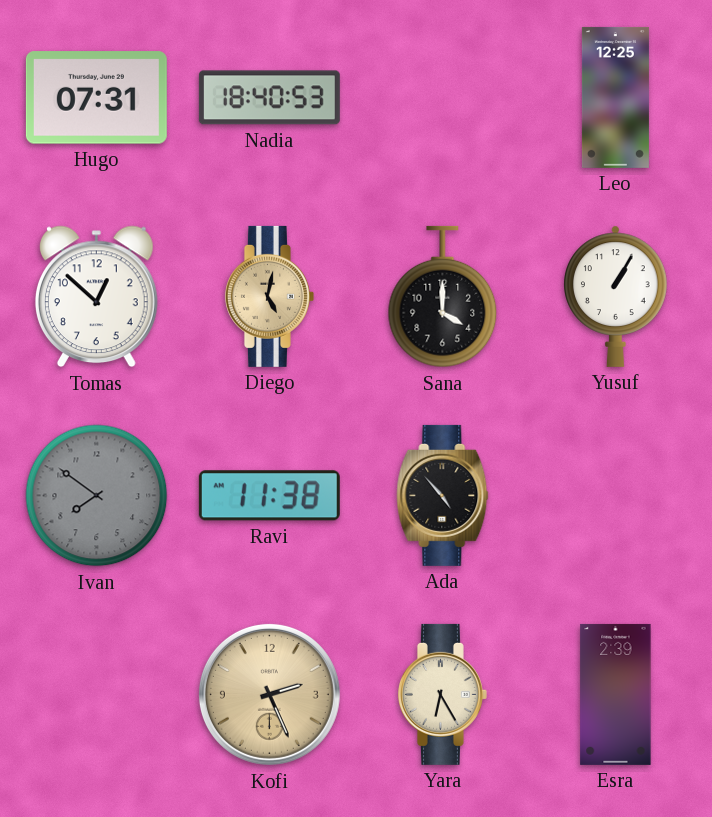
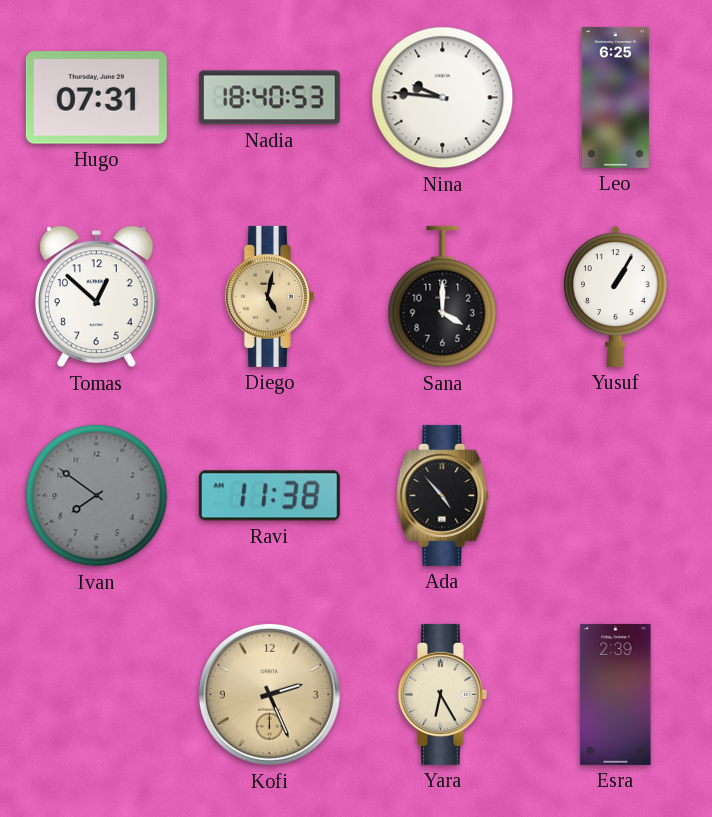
Nina: none -> 9:46
Leo: 12:25 -> 6:25
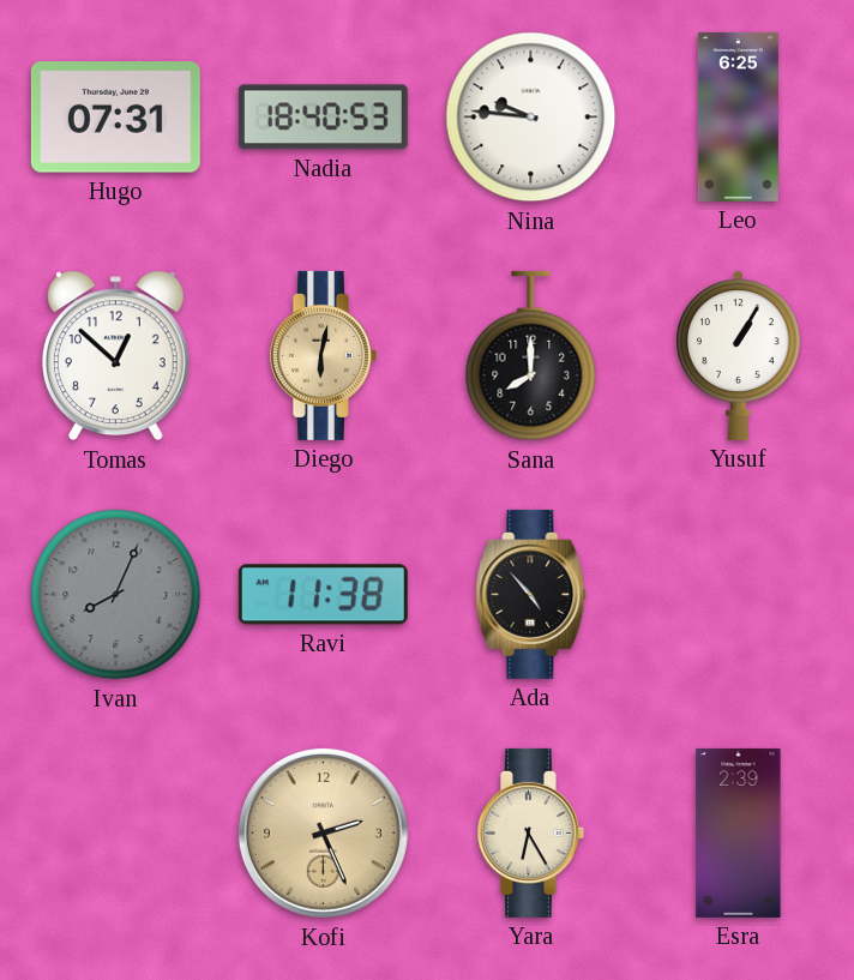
Diego: 5:02 -> 6:02
Sana: 4:00 -> 8:00
Ivan: 7:51 -> 8:04
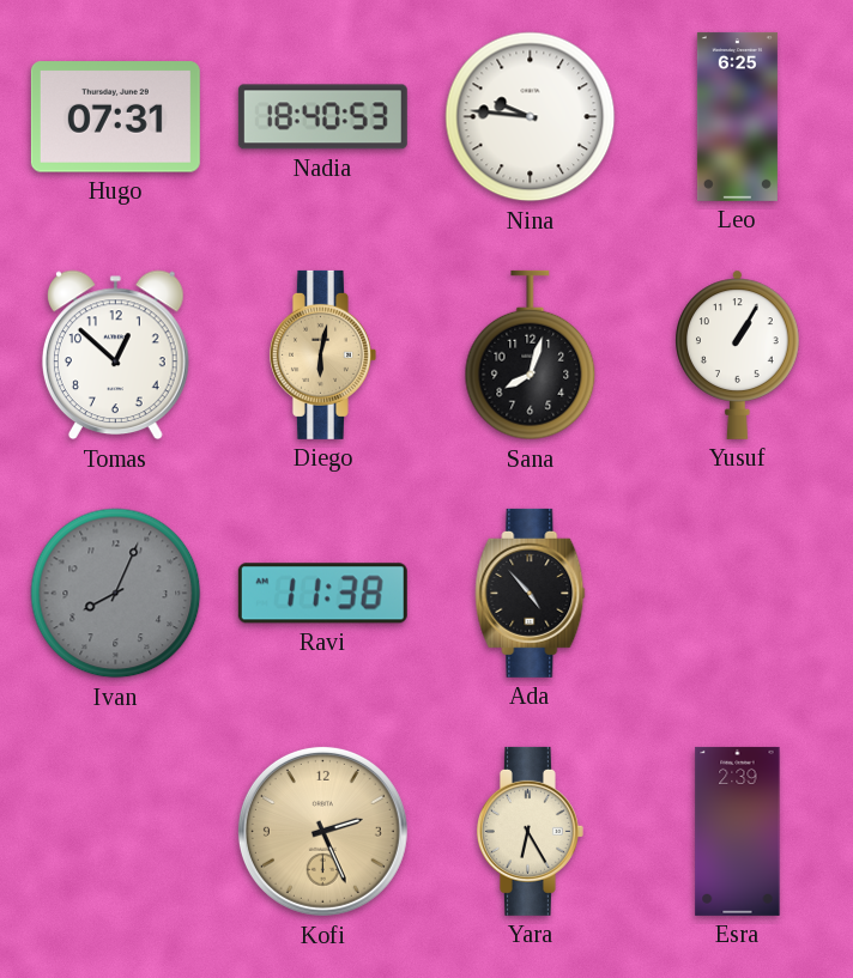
Sana: 8:00 -> 8:03
